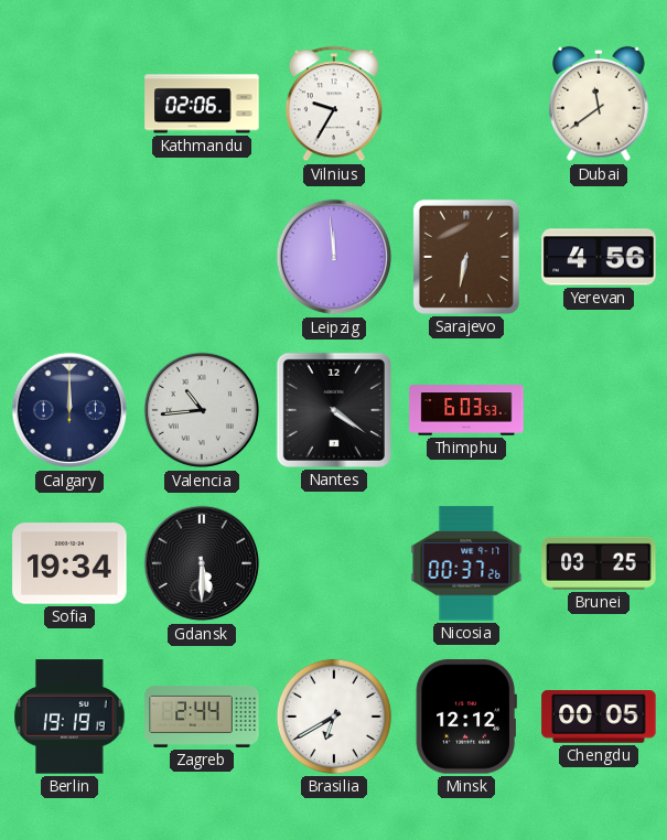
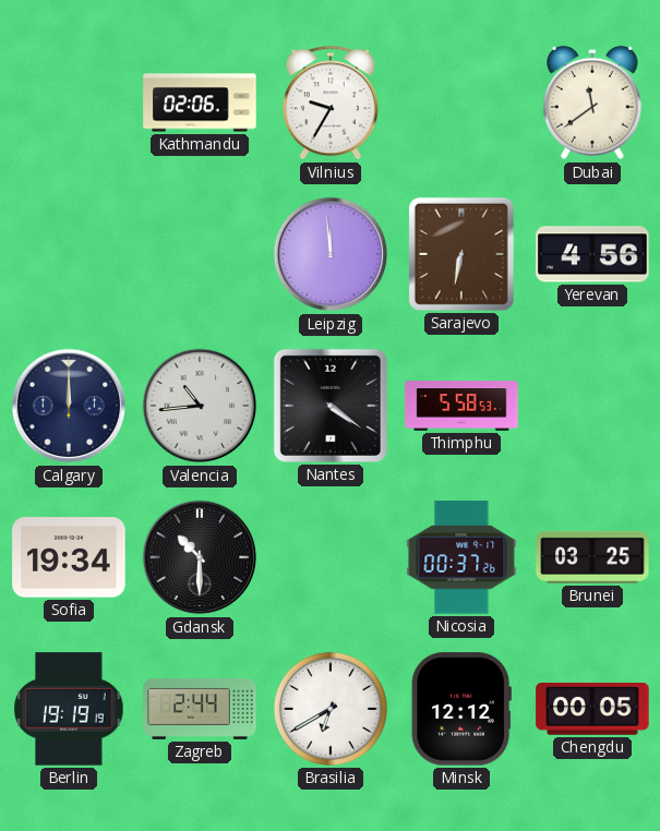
Thimphu: 6:03 -> 5:58
Gdansk: 5:30 -> 10:30
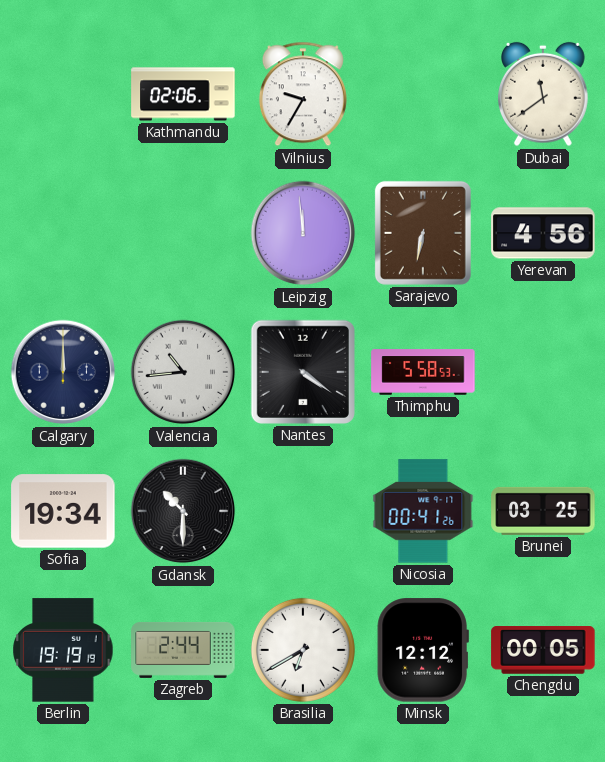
Nicosia: 00:37 -> 00:41
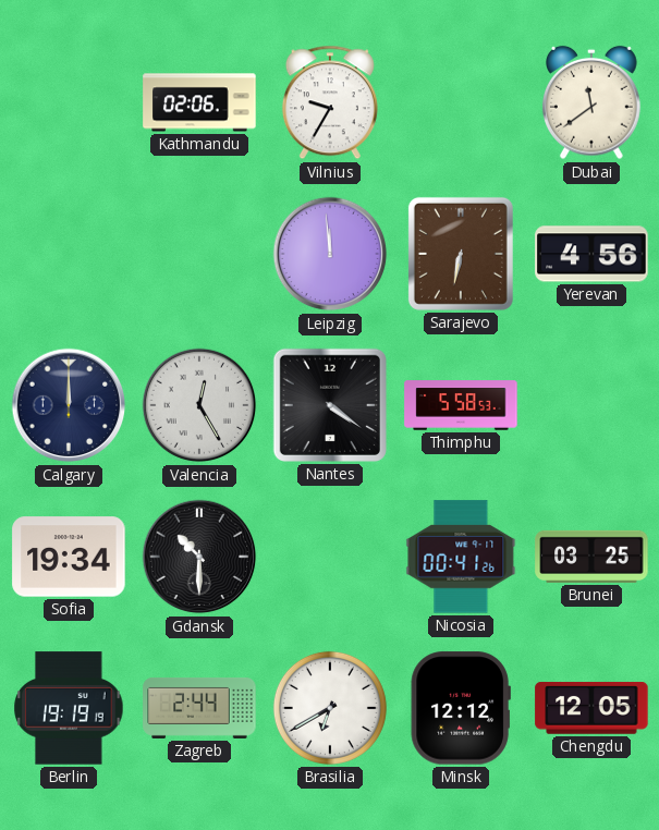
Valencia: 10:44 -> 12:25
Chengdu: 00:05 -> 12:05
